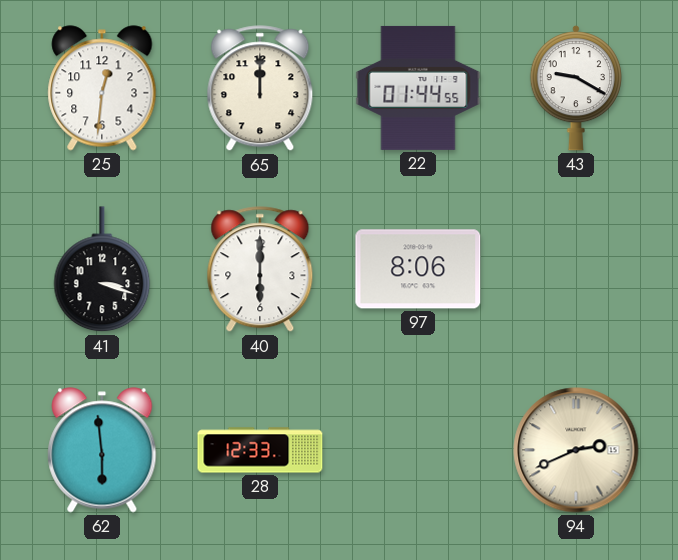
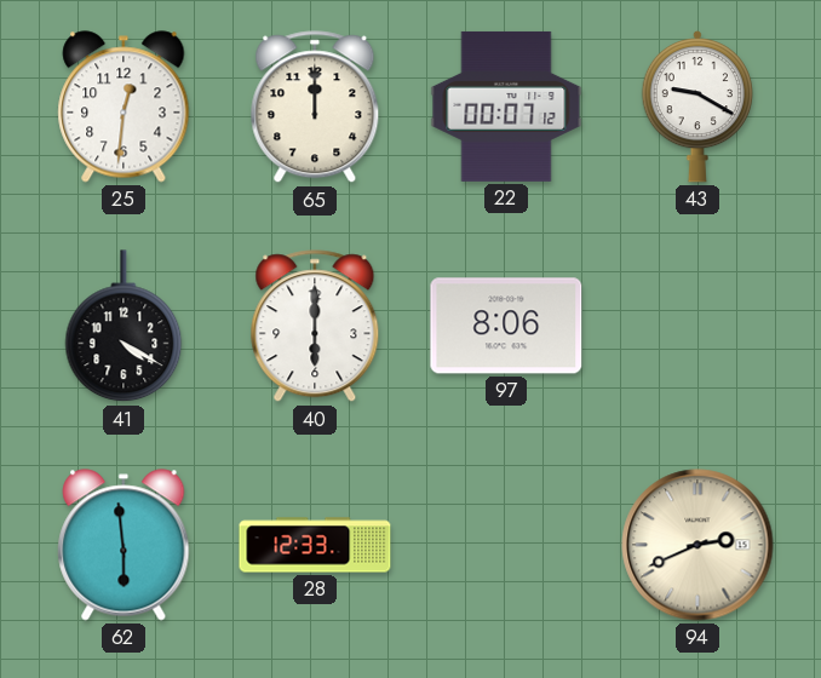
22: 01:44 -> 00:07
41: 3:18 -> 4:20
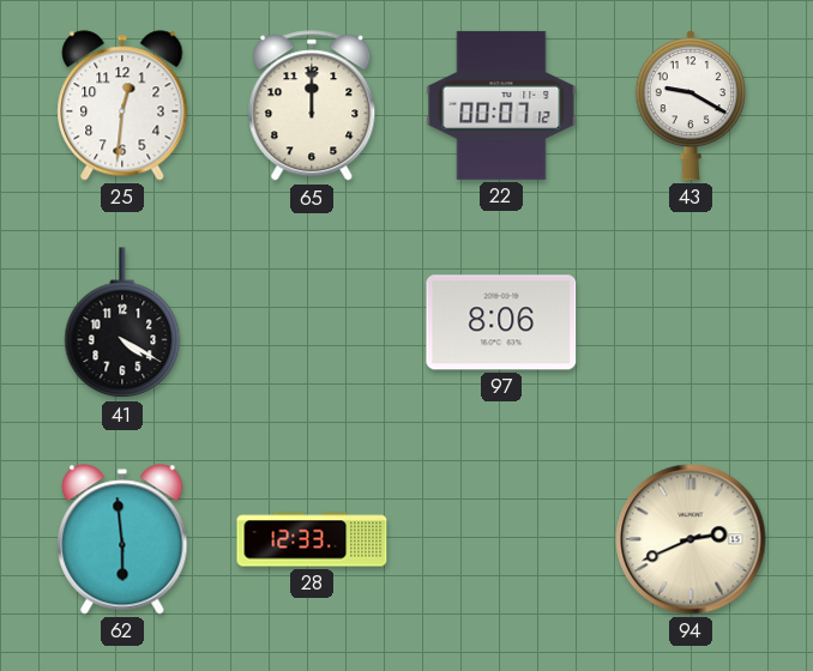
40: 6:00 -> none
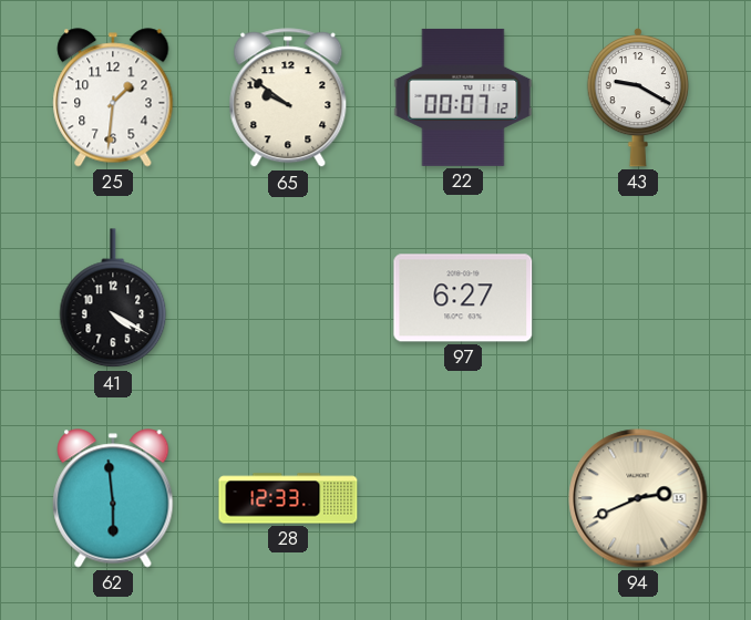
25: 12:31 -> 1:31
65: 12:00 -> 9:51
97: 8:06 -> 6:27
